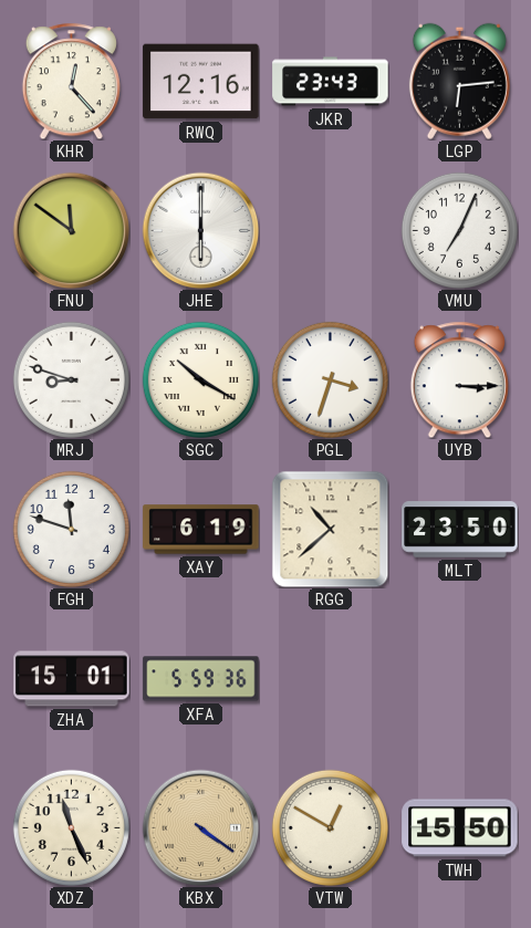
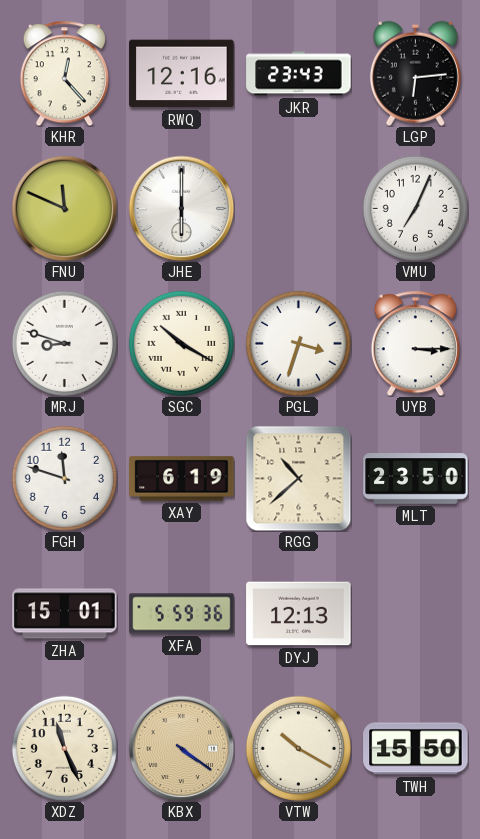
FNU: 11:51 -> 11:49
DYJ: none -> 12:13
VTW: 12:50 -> 10:20
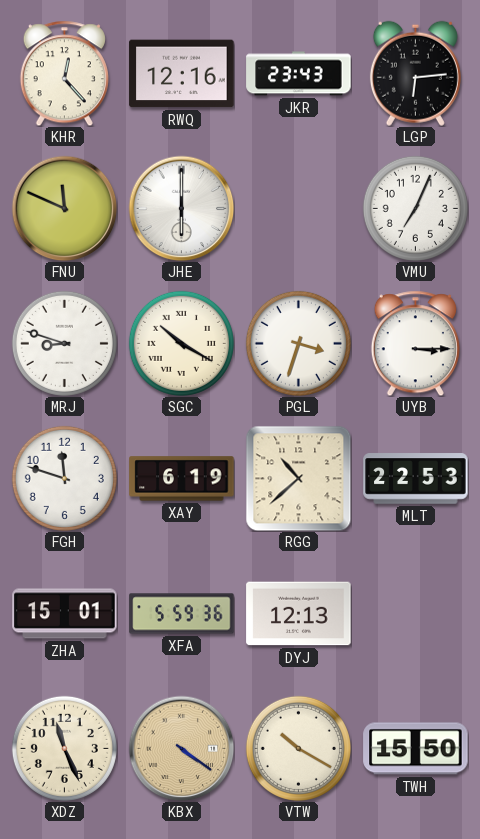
MLT: 23:50 -> 22:53
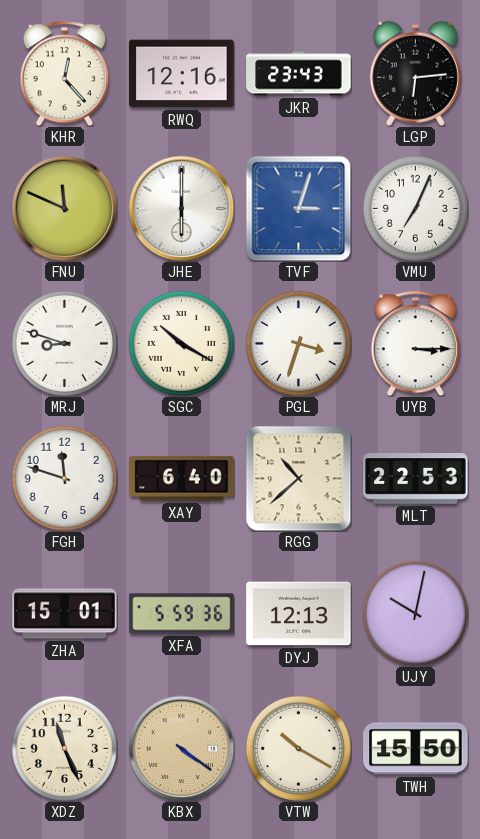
TVF: none -> 3:03
XAY: 6:19 -> 6:40
UJY: none -> 10:02
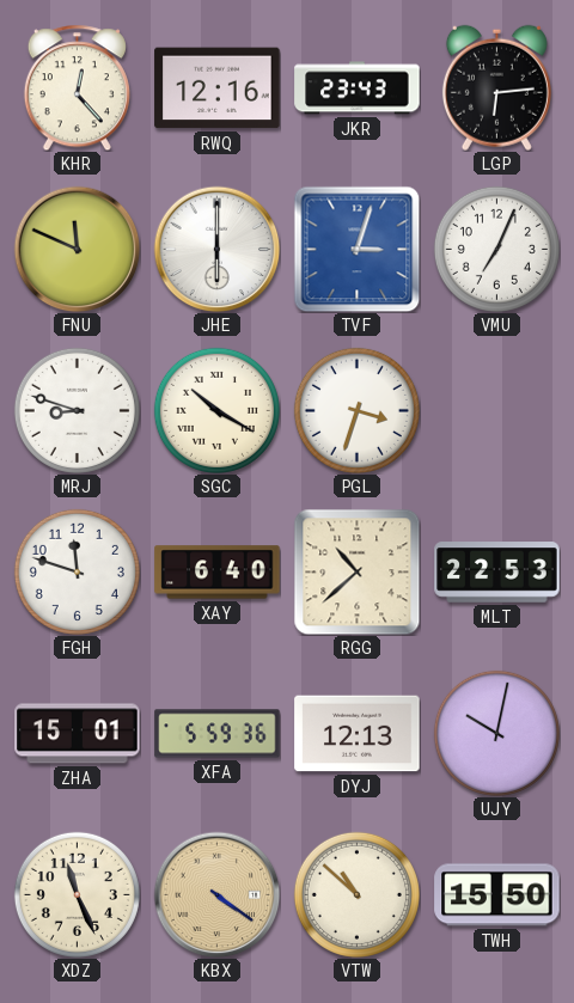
UYB: 3:15 -> none
VTW: 10:20 -> 10:52
